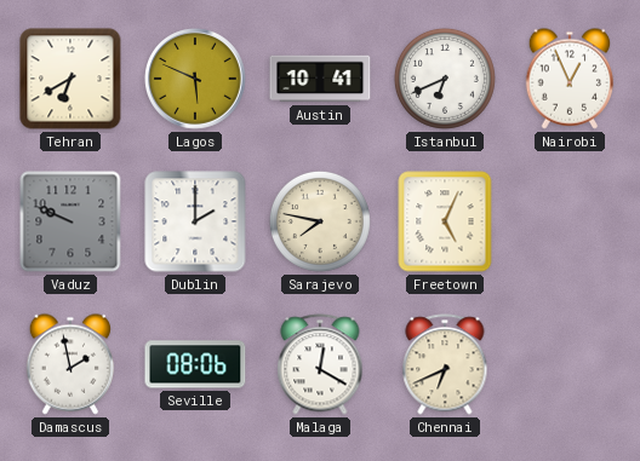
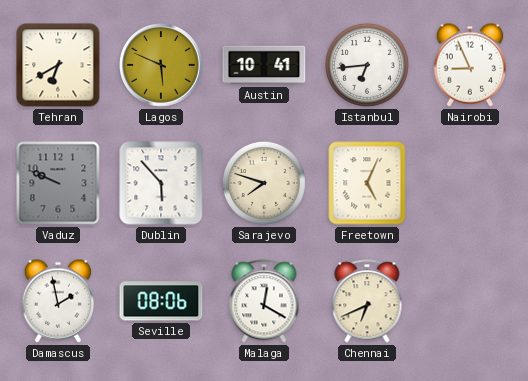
Istanbul: 6:41 -> 6:44
Nairobi: 12:56 -> 8:56
Dublin: 2:00 -> 5:53
Sarajevo: 7:47 -> 7:48
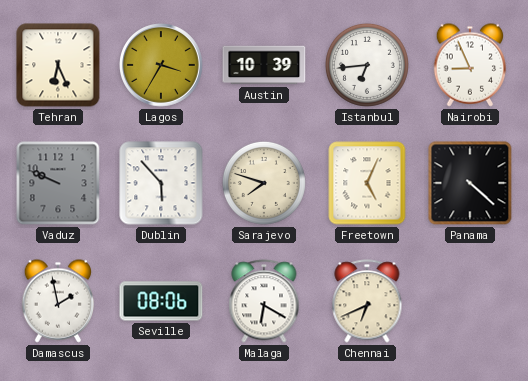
Tehran: 6:40 -> 6:26
Lagos: 5:49 -> 3:35
Austin: 10:41 -> 10:39
Panama: none -> 4:22
Malaga: 12:20 -> 6:20
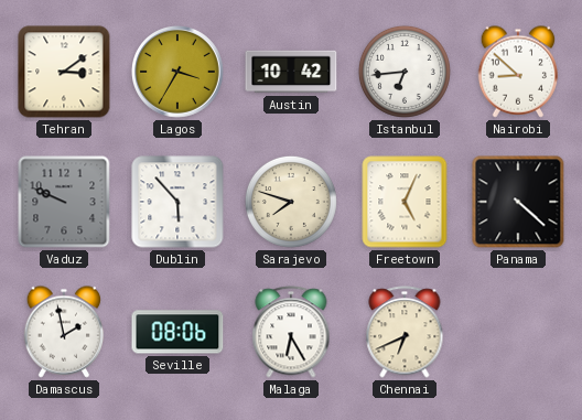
Tehran: 6:26 -> 3:09
Austin: 10:39 -> 10:42
Nairobi: 8:56 -> 8:52
Malaga: 6:20 -> 6:25
